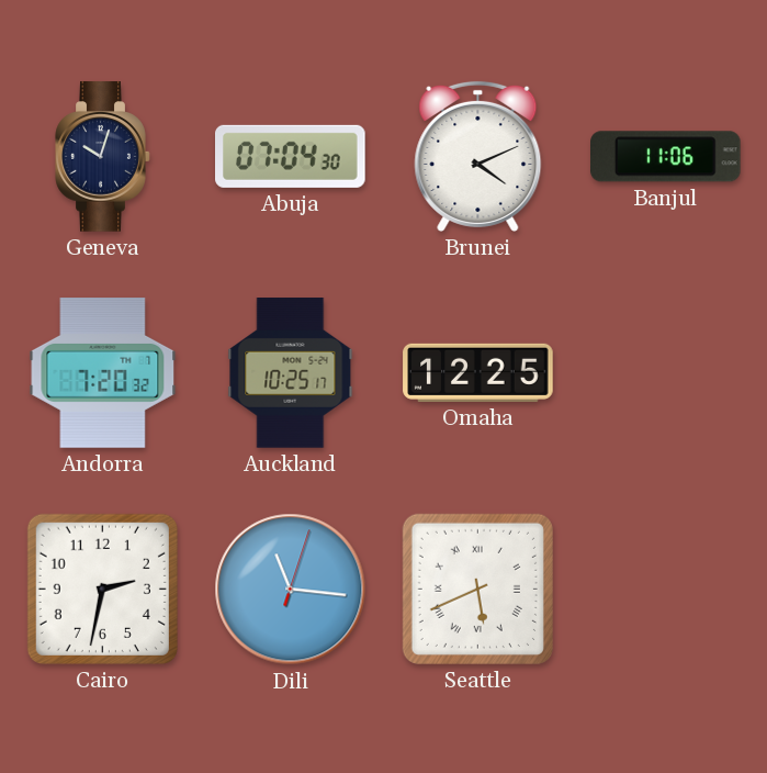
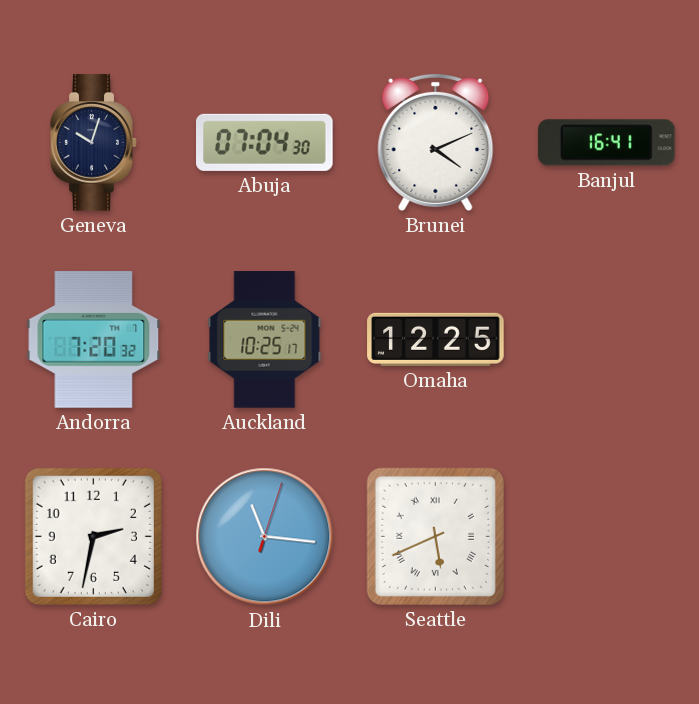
Banjul: 11:06 -> 16:41
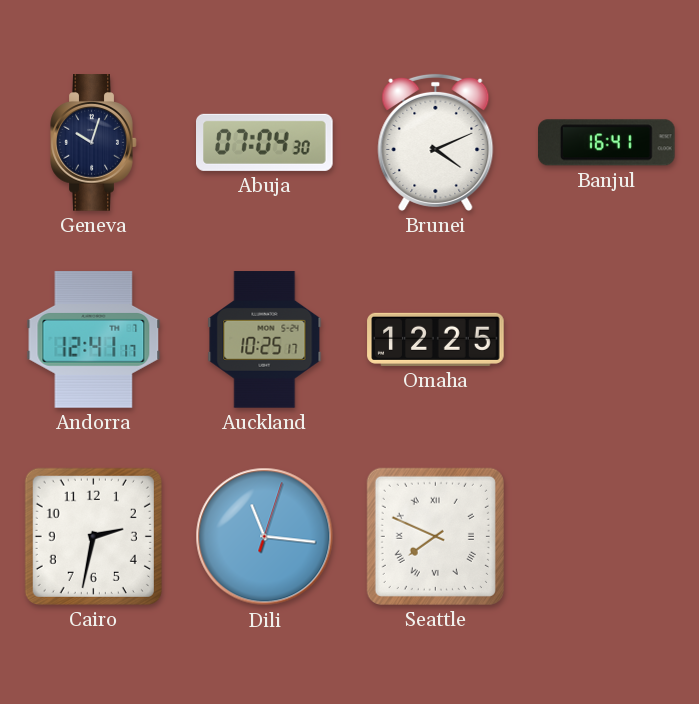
Andorra: 7:20 -> 12:41
Seattle: 5:41 -> 7:49
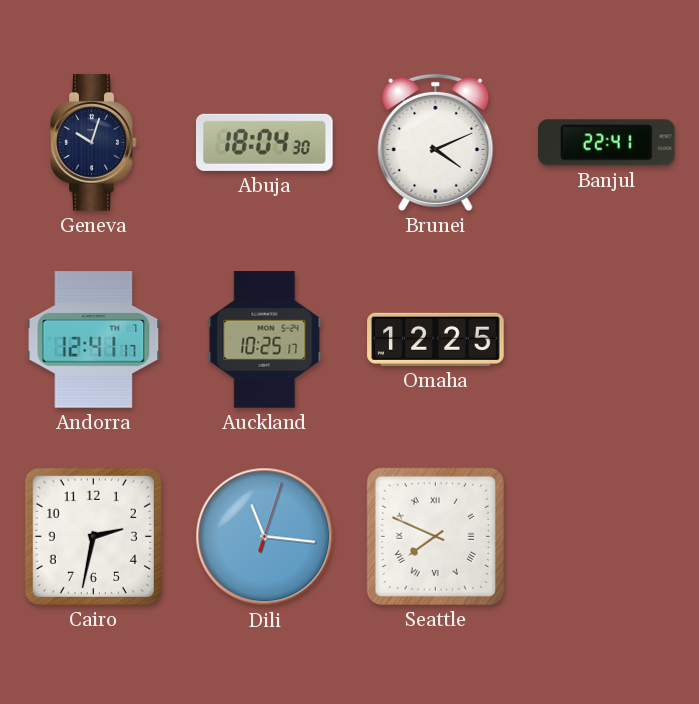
Abuja: 07:04 -> 18:04
Banjul: 16:41 -> 22:41
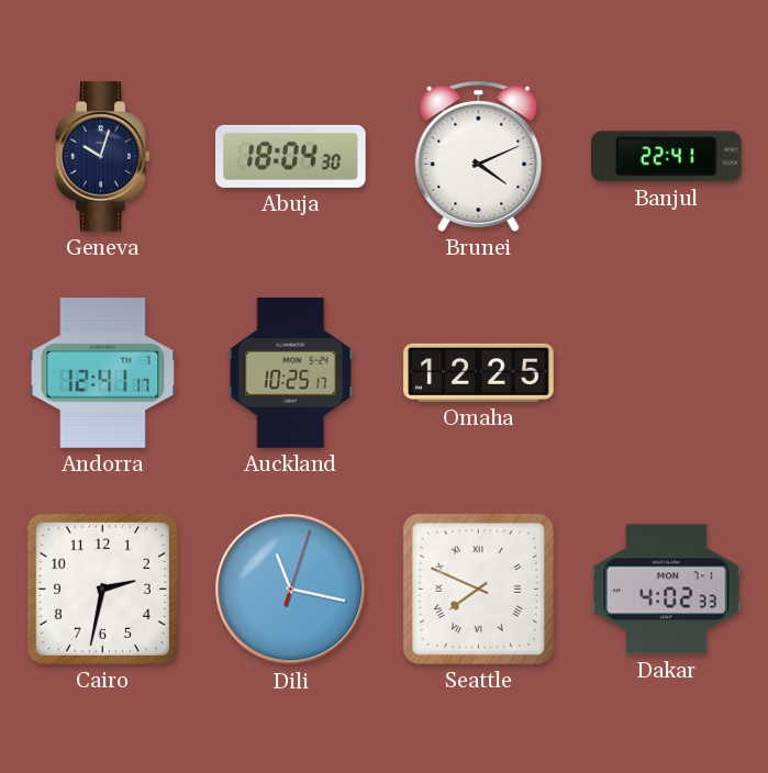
Dili: 11:16 -> 11:17
Dakar: none -> 4:02
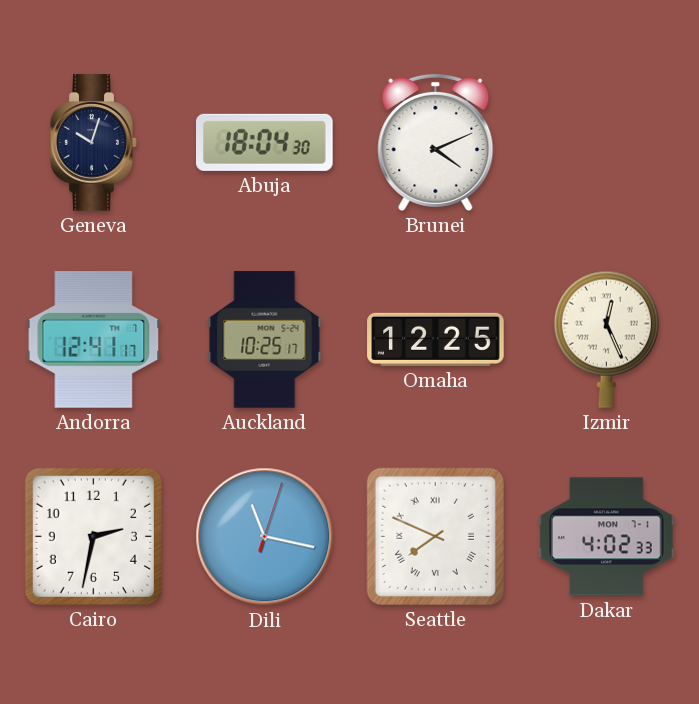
Banjul: 22:41 -> none
Izmir: none -> 12:26
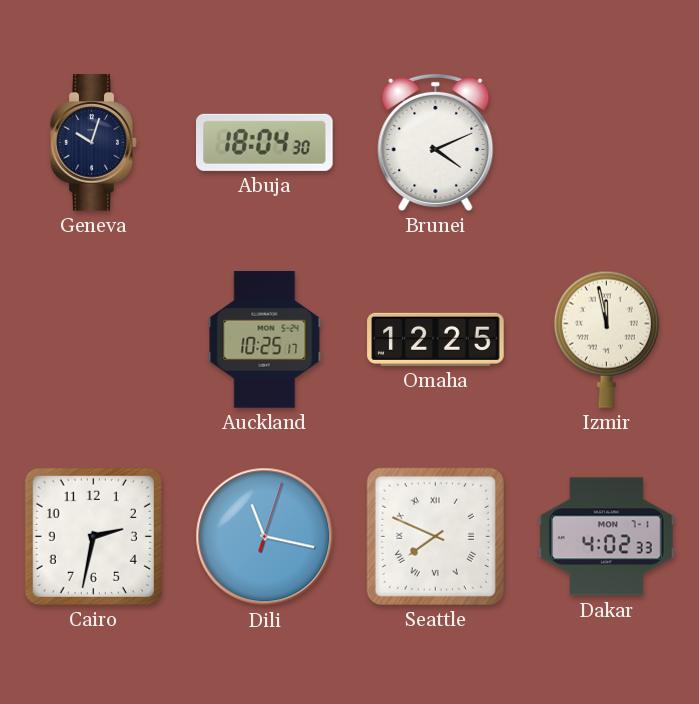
Andorra: 12:41 -> none
Izmir: 12:26 -> 11:58
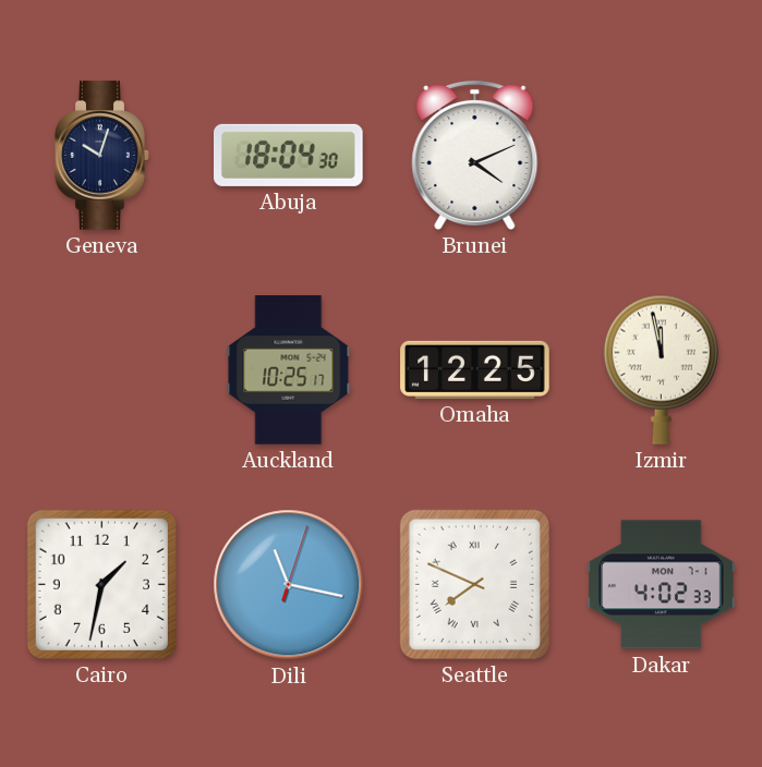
Cairo: 2:32 -> 1:32
